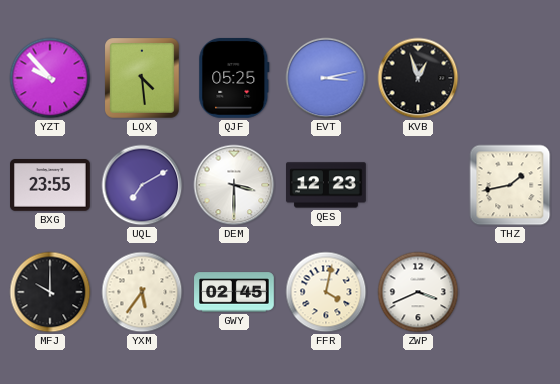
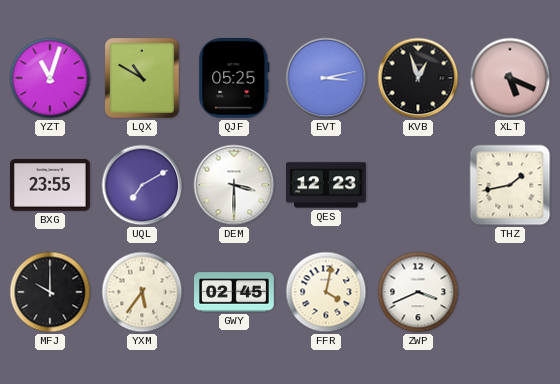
YZT: 9:53 -> 11:03
LQX: 4:29 -> 10:50
XLT: none -> 5:19
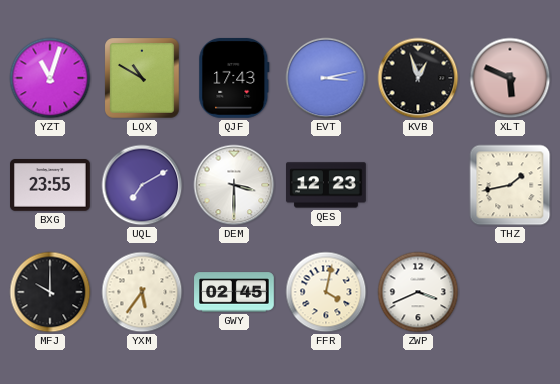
QJF: 05:25 -> 17:43
XLT: 5:19 -> 5:49
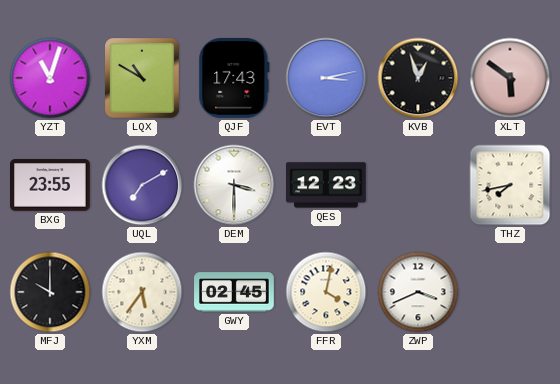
XLT: 5:49 -> 5:51
THZ: 1:43 -> 7:43
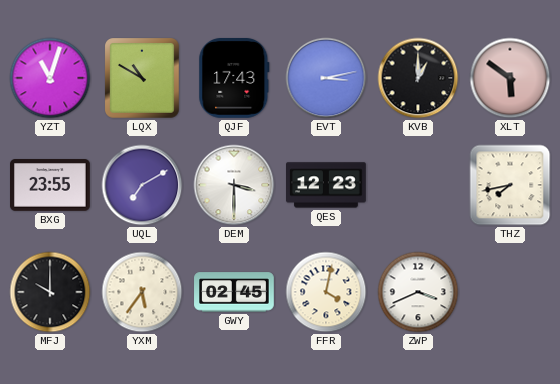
KVB: 12:57 -> 1:00
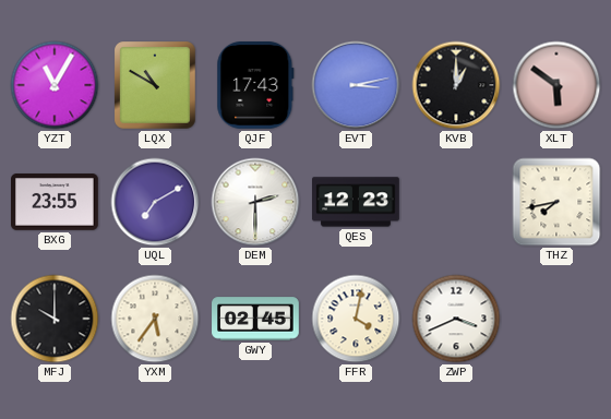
YZT: 11:03 -> 11:05
DEM: 3:30 -> 2:30
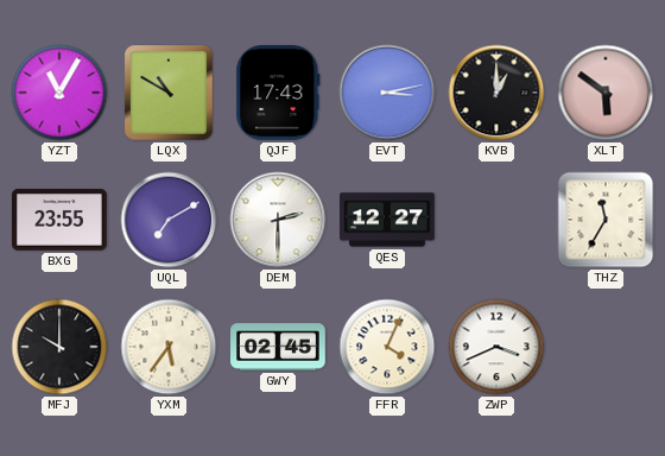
QES: 12:23 -> 12:27
THZ: 7:43 -> 11:35
FFR: 4:02 -> 4:04
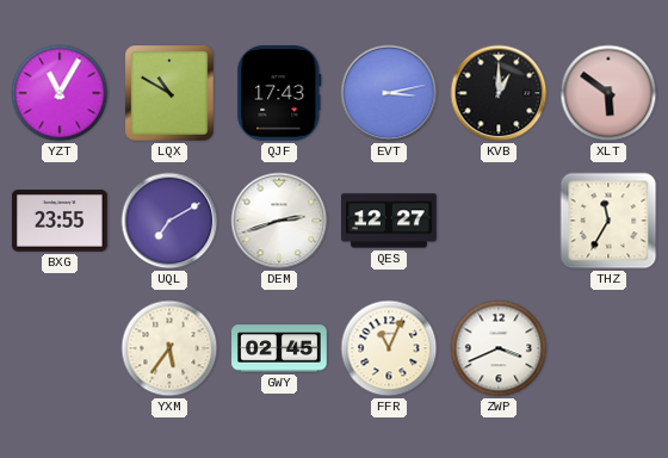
DEM: 2:30 -> 2:42
MFJ: 10:00 -> none
FFR: 4:04 -> 11:04
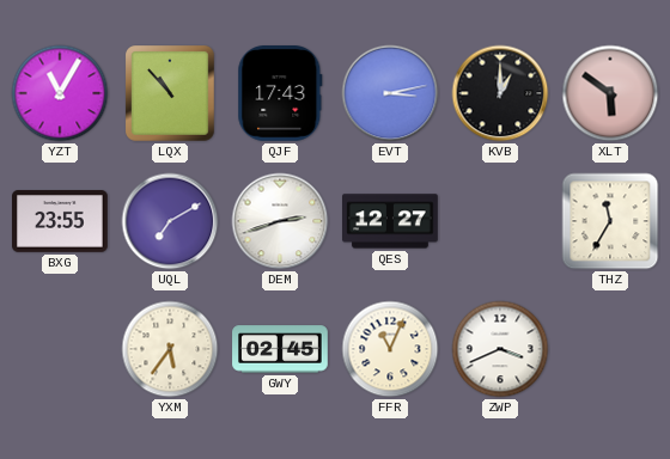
LQX: 10:50 -> 10:53
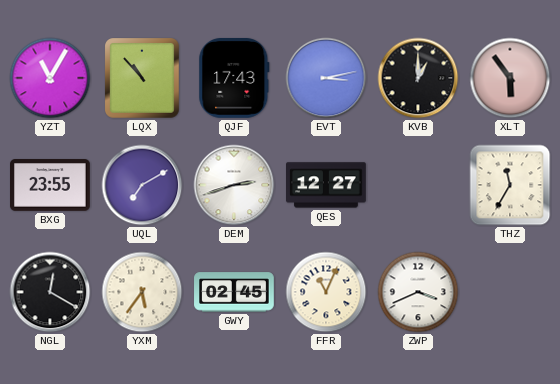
XLT: 5:51 -> 5:54
NGL: none -> 12:20
